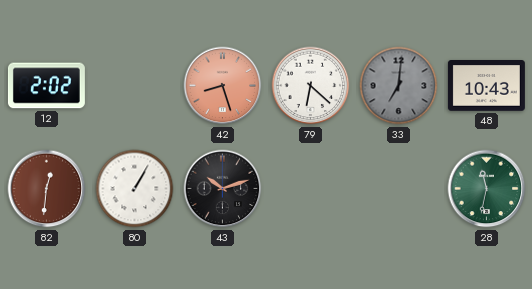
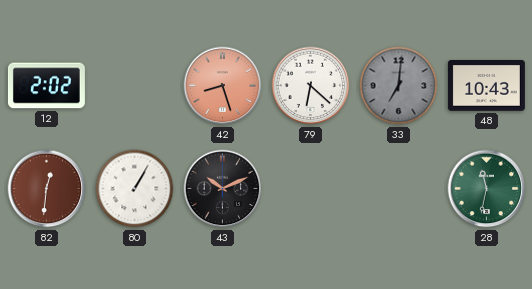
43: 10:12 -> 10:11
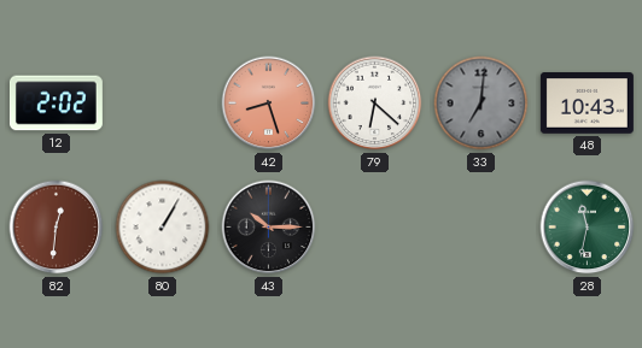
43: 10:11 -> 10:15
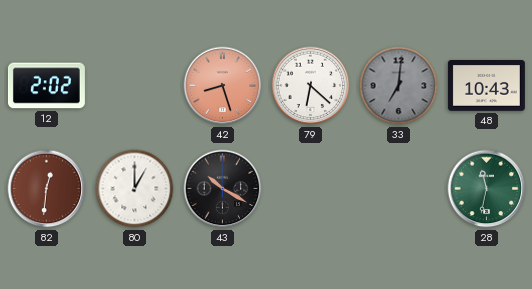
80: 1:05 -> 1:00
43: 10:15 -> 10:20
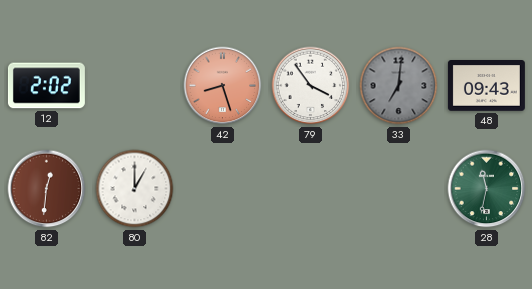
79: 6:22 -> 3:54
48: 10:43 -> 09:43
43: 10:20 -> none
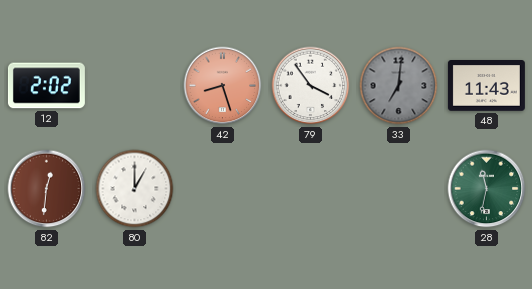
48: 09:43 -> 11:43
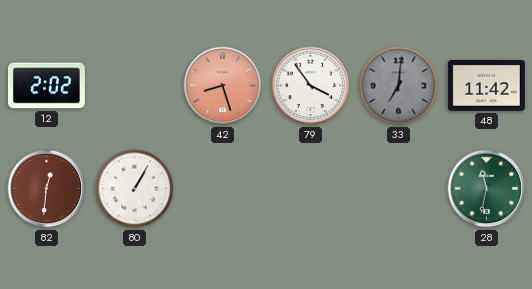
48: 11:43 -> 11:42
80: 1:00 -> 1:05
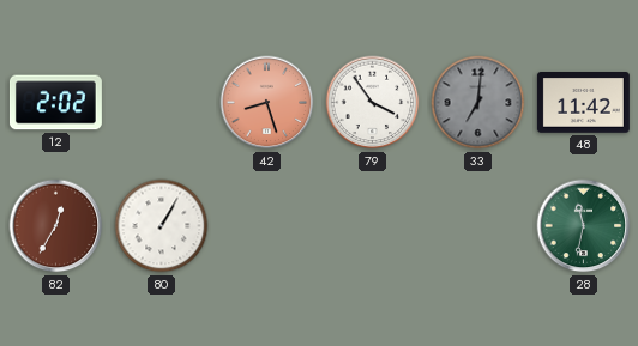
82: 12:31 -> 12:35
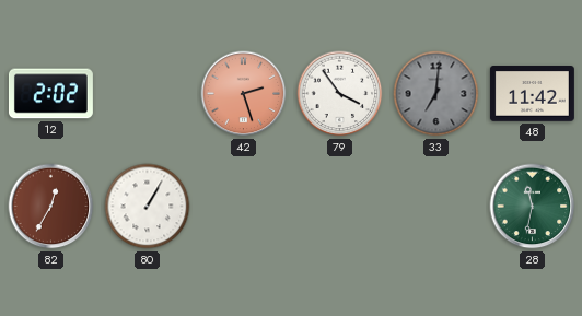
42: 8:27 -> 2:27
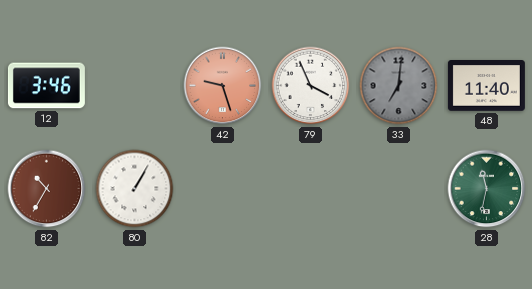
12: 2:02 -> 3:46
42: 2:27 -> 9:27
79: 3:54 -> 3:56
48: 11:42 -> 11:40
82: 12:35 -> 10:35
